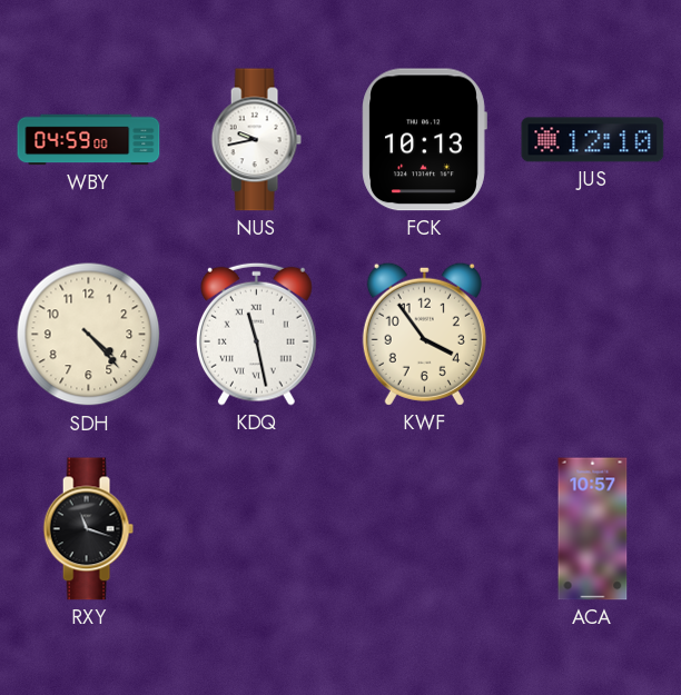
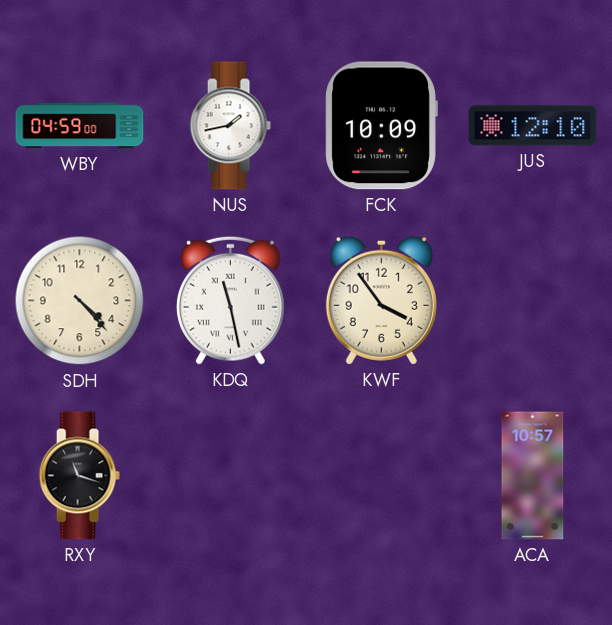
NUS: 9:43 -> 1:43
FCK: 10:13 -> 10:09
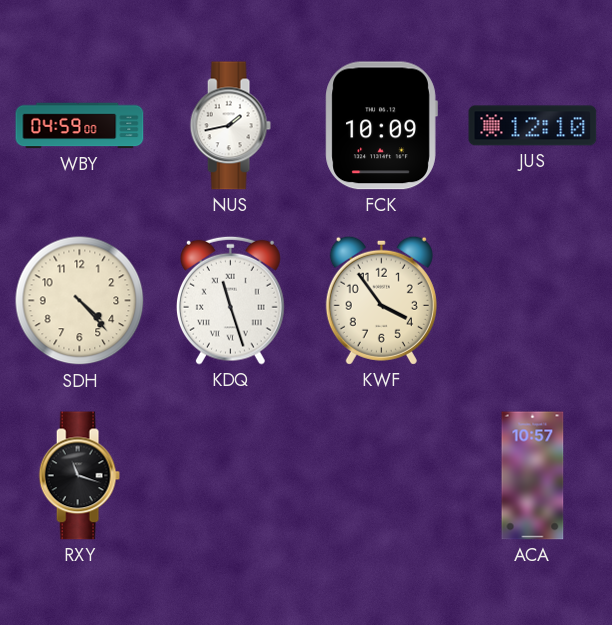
KDQ: 11:28 -> 11:27
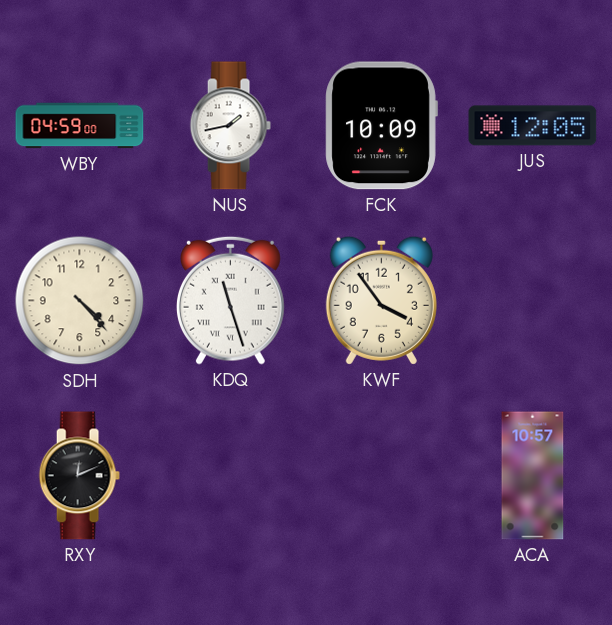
JUS: 12:10 -> 12:05
RXY: 11:18 -> 12:11
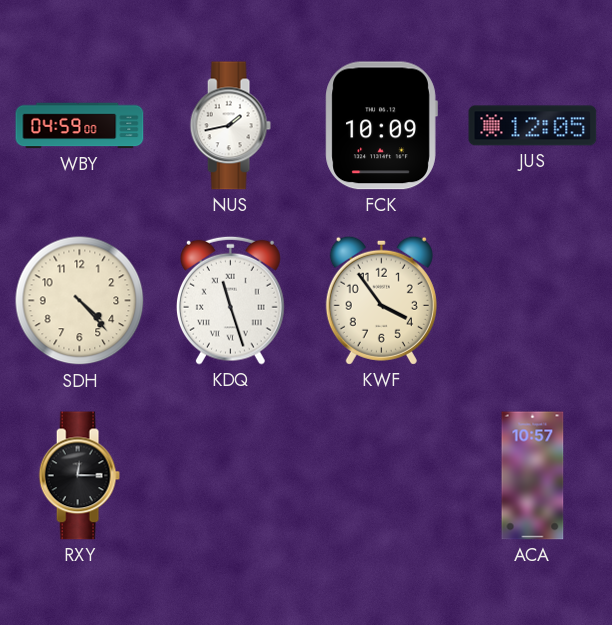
RXY: 12:11 -> 12:15
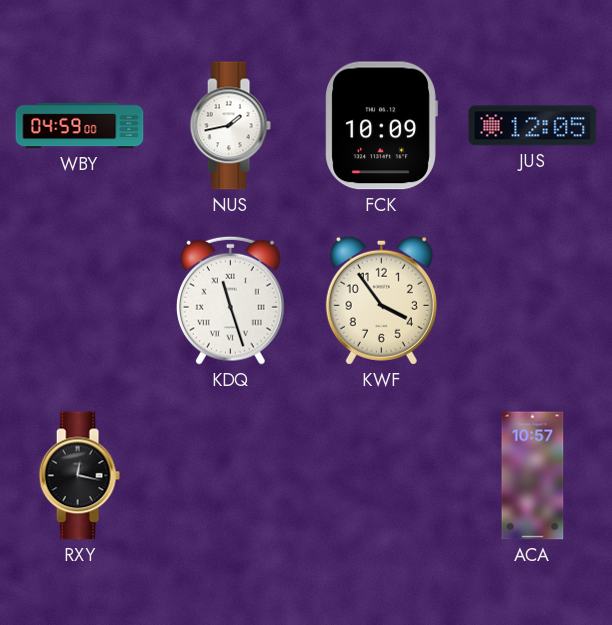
SDH: 4:23 -> none
RXY: 12:15 -> 12:17
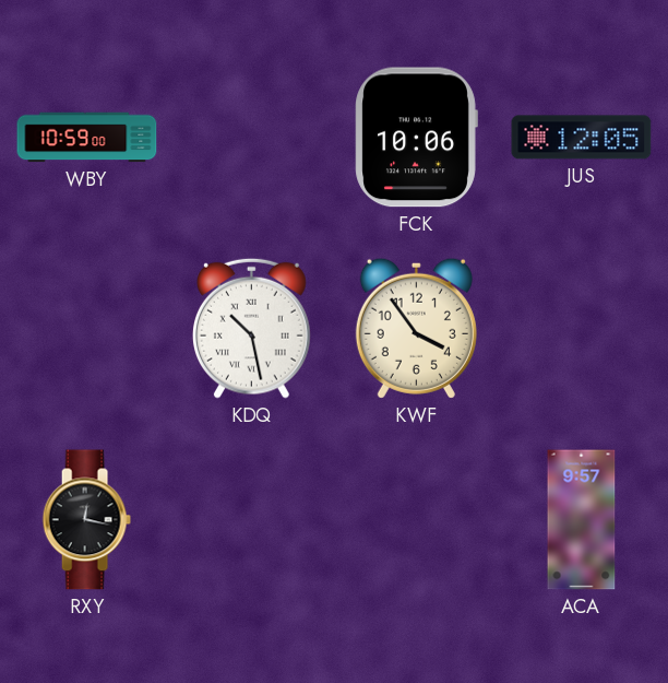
WBY: 04:59 -> 10:59
NUS: 1:43 -> none
FCK: 10:09 -> 10:06
KDQ: 11:27 -> 10:28
ACA: 10:57 -> 9:57
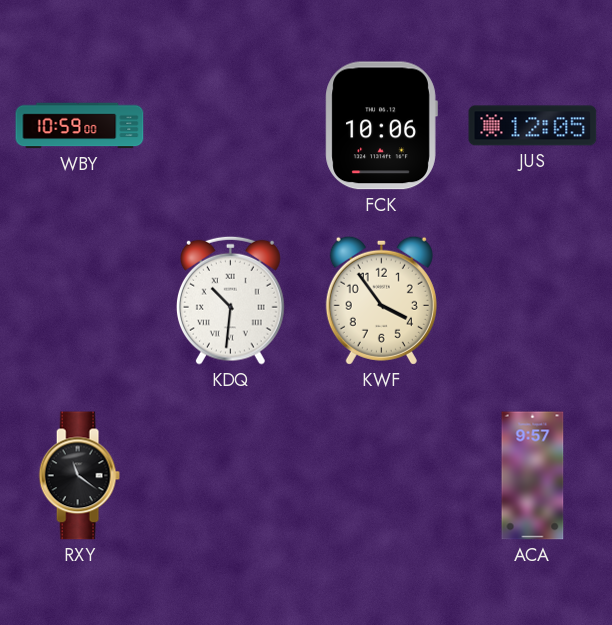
KDQ: 10:28 -> 10:31
RXY: 12:17 -> 11:21
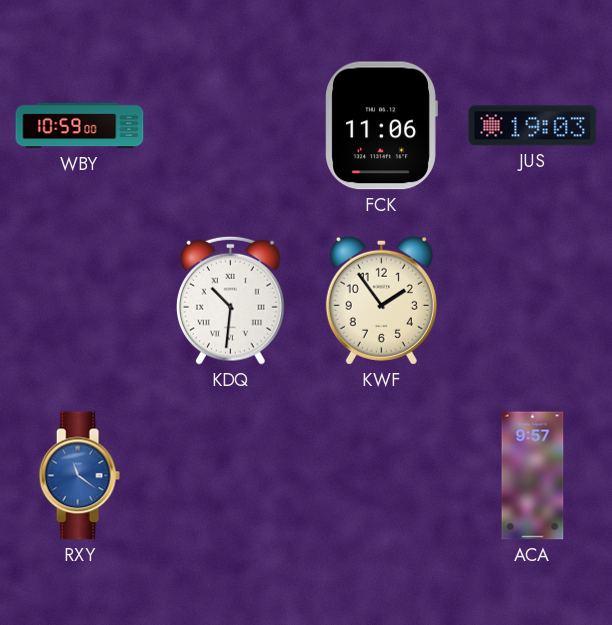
FCK: 10:06 -> 11:06
JUS: 12:05 -> 19:03
KWF: 3:54 -> 1:54
RXY dial: black -> blue
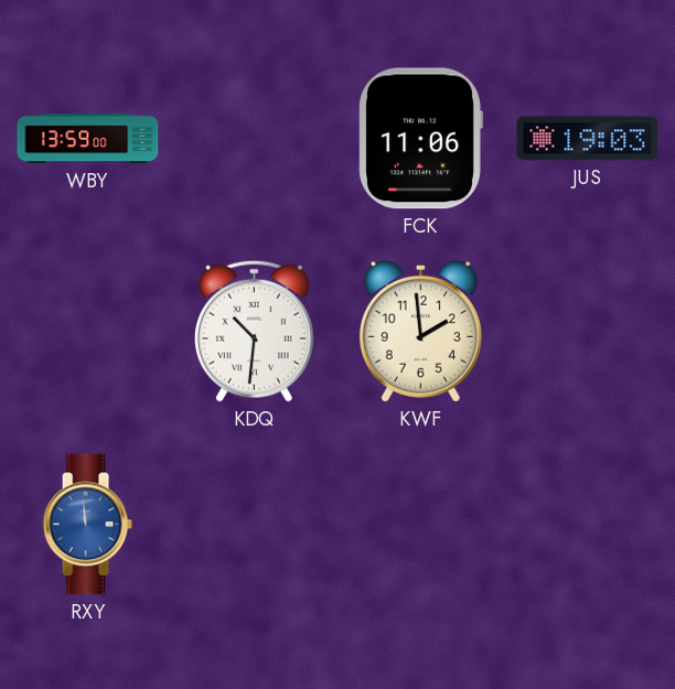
WBY: 10:59 -> 13:59
KWF: 1:54 -> 1:59
RXY: 11:21 -> 11:59
ACA: 9:57 -> none
